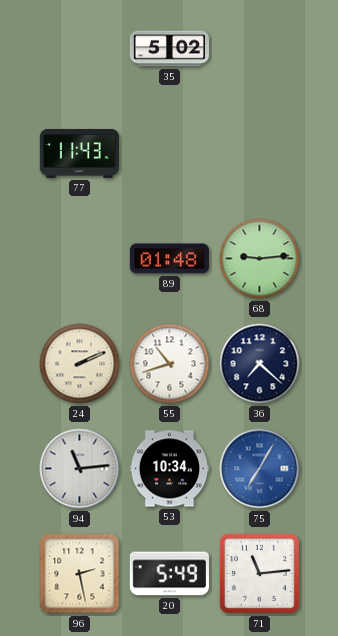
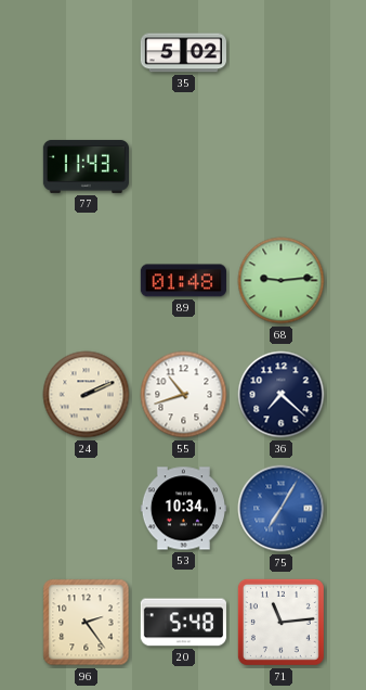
94: 11:14 -> none
96: 2:28 -> 2:24
20: 5:49 -> 5:48
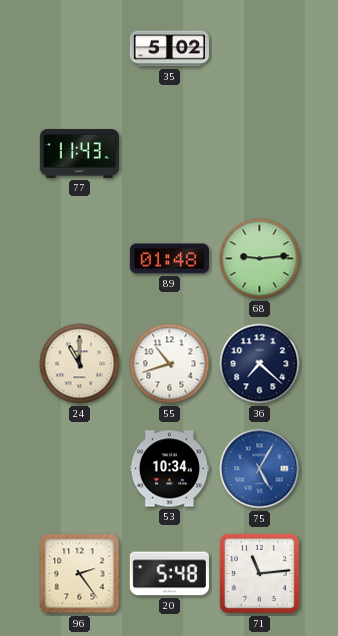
24: 2:11 -> 11:00
75: 7:05 -> 5:05
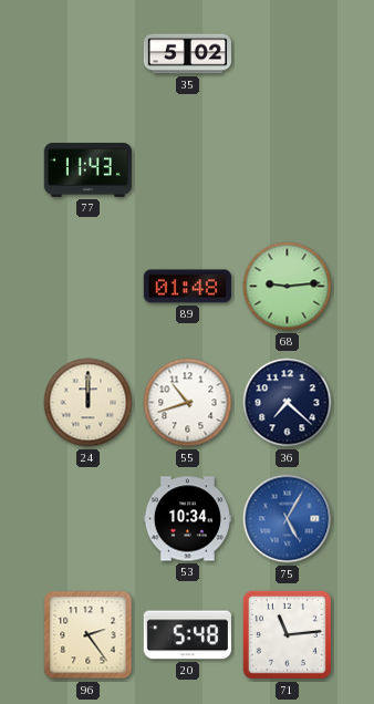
24: 11:00 -> 12:00
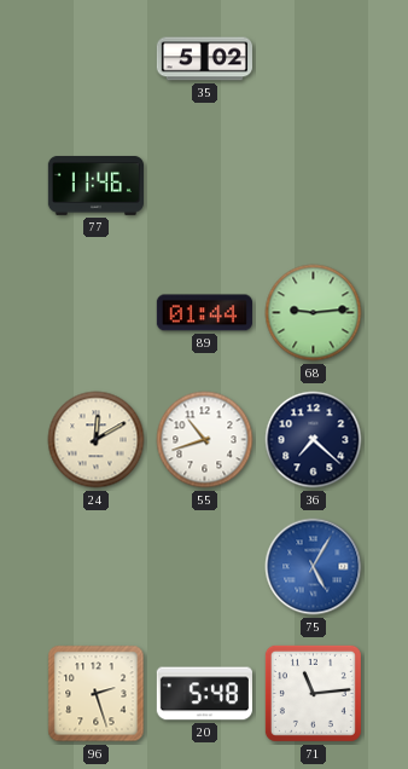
77: 11:43 -> 11:46
89: 01:48 -> 01:44
24: 12:00 -> 12:10
53: 10:34 -> none
96: 2:24 -> 2:27
